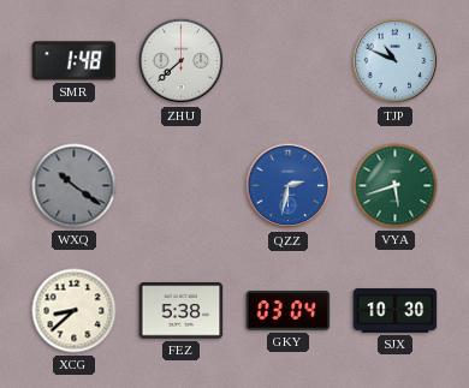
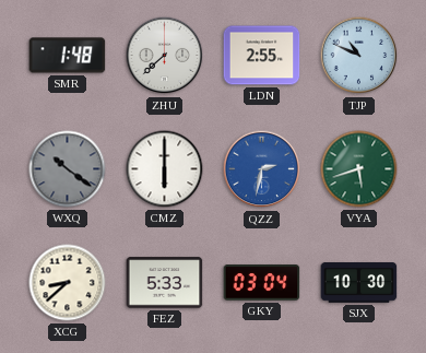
LDN: none -> 2:55
CMZ: none -> 6:00
FEZ: 5:38 -> 5:33
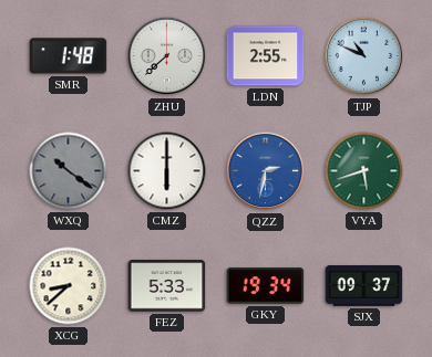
GKY: 03:04 -> 19:34
SJX: 10:30 -> 09:37
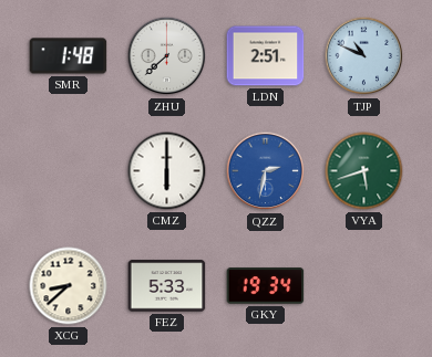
LDN: 2:55 -> 2:51
WXQ: 10:21 -> none
SJX: 09:37 -> none
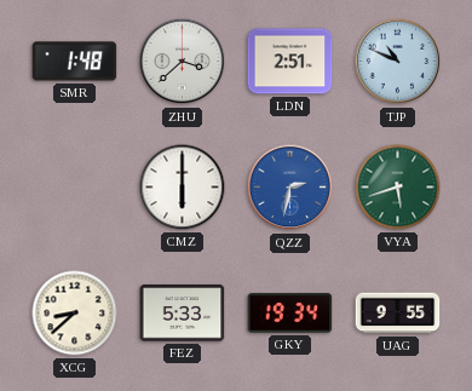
ZHU: 7:38 -> 3:38
UAG: none -> 9:55
